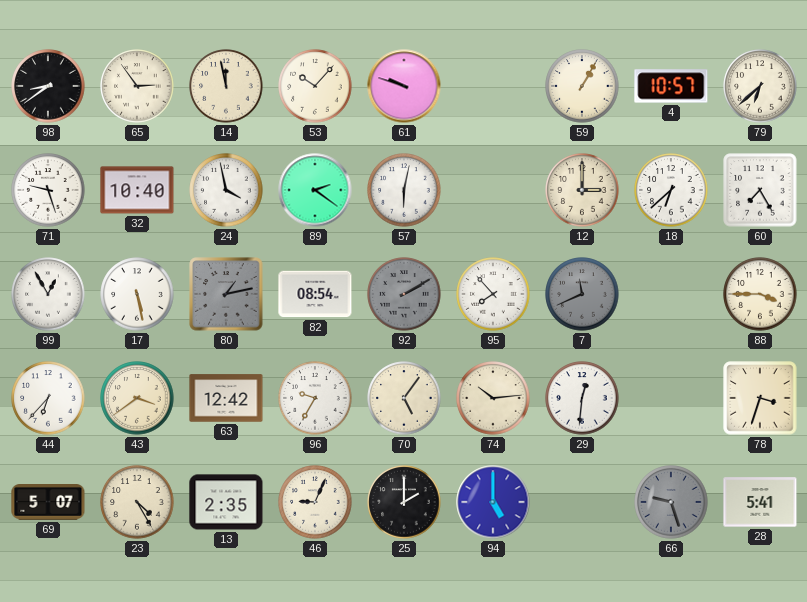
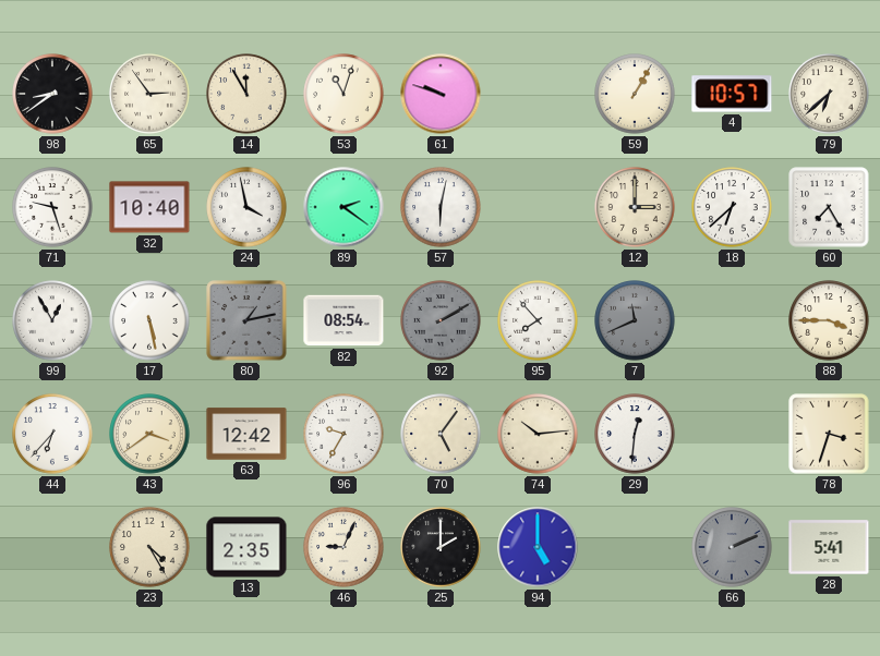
14: 11:58 -> 11:55
53: 10:07 -> 11:03
69: 5:07 -> none
66: 9:27 -> 2:11
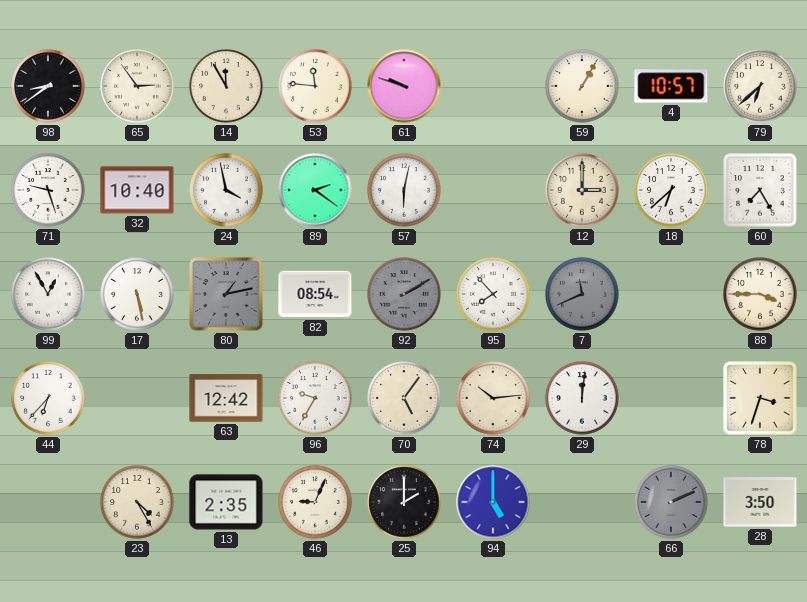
53: 11:03 -> 11:46
43: 3:39 -> none
29: 12:31 -> 12:01
28: 5:41 -> 3:50
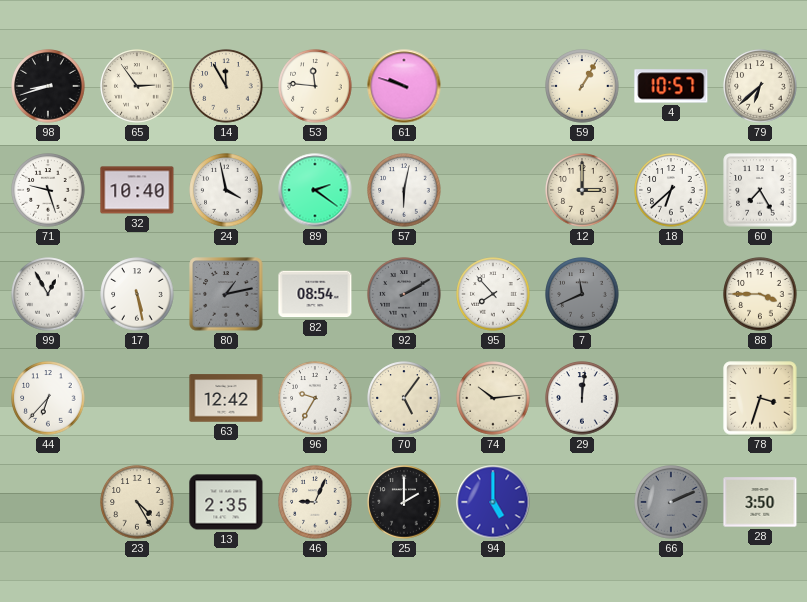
98: 8:39 -> 8:42
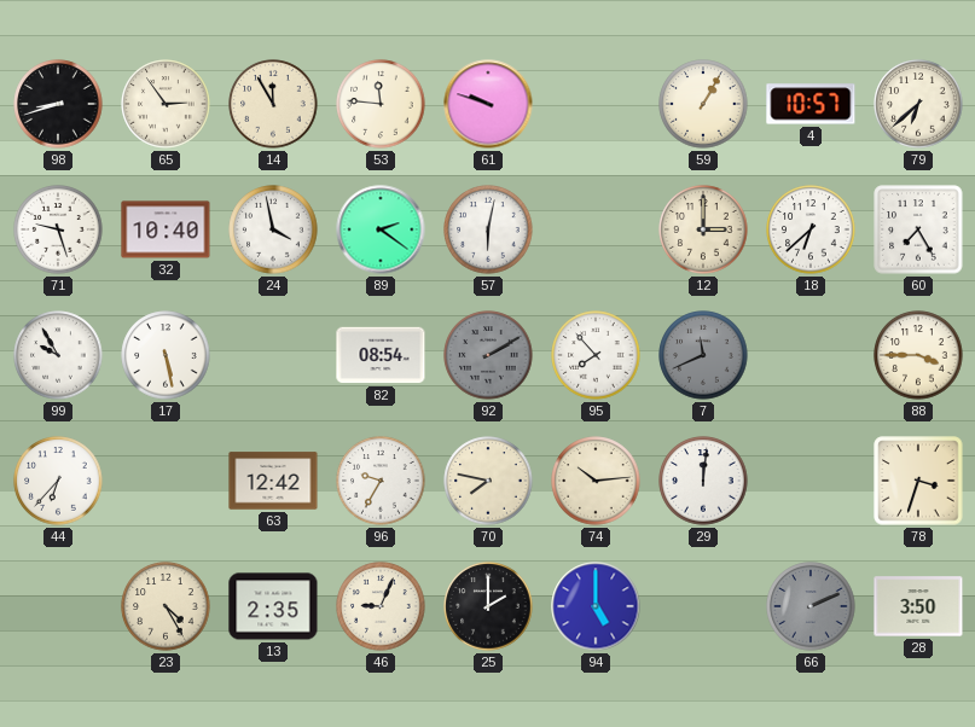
99: 12:55 -> 9:55
80: 1:13 -> none
70: 5:06 -> 7:47
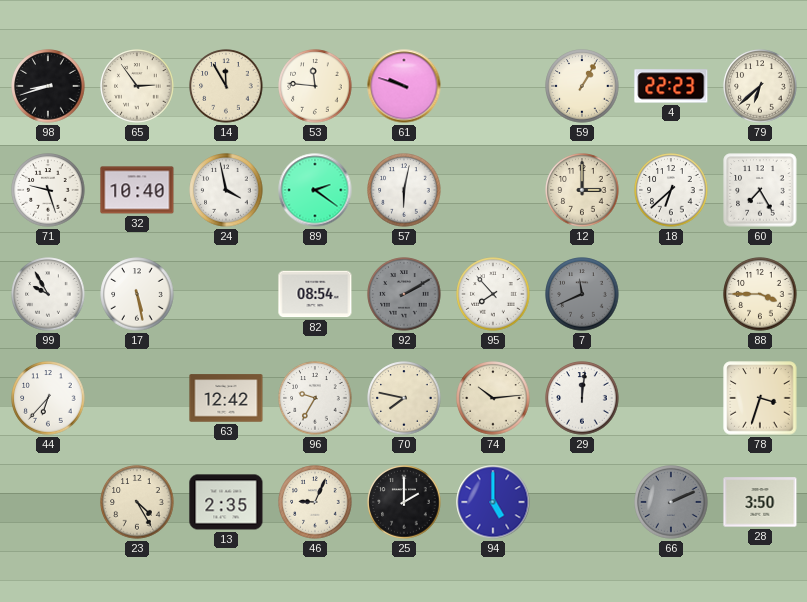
4: 10:57 -> 22:23
